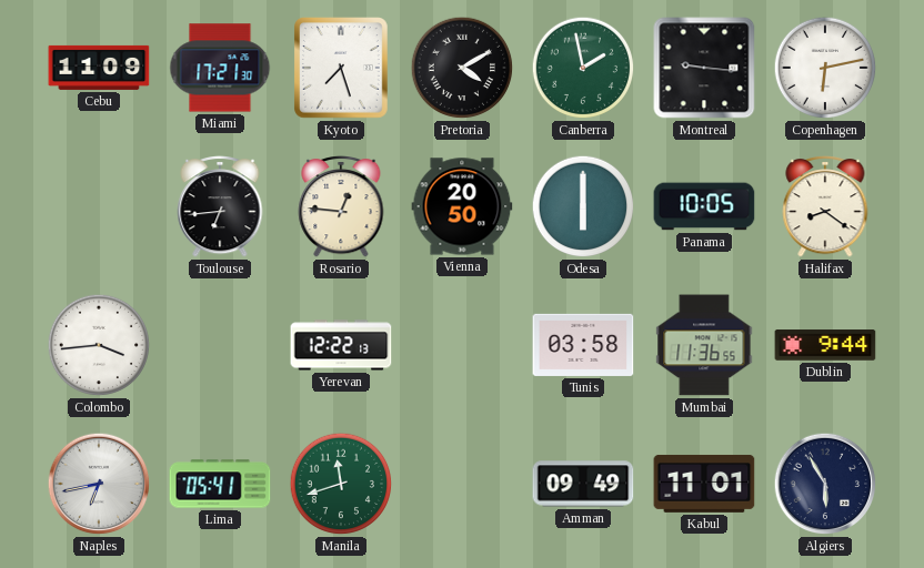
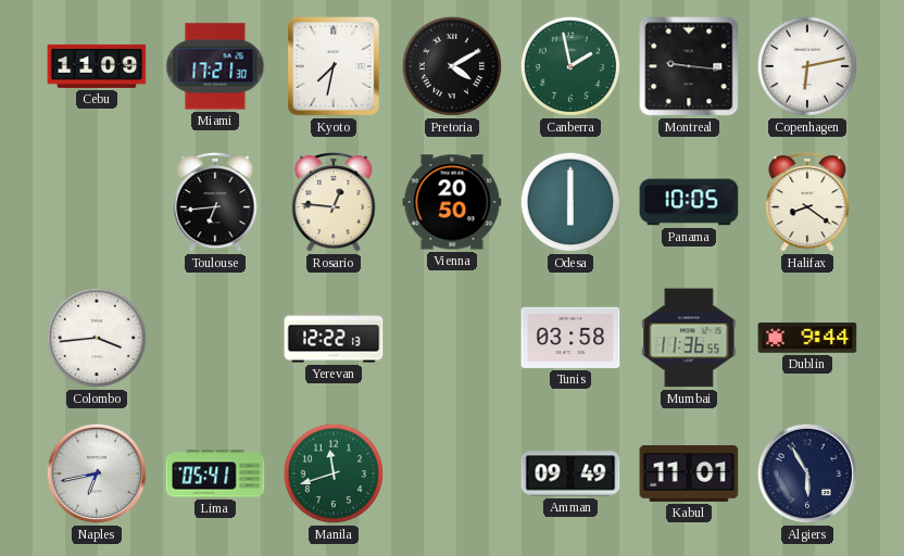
Kyoto: 7:27 -> 7:32
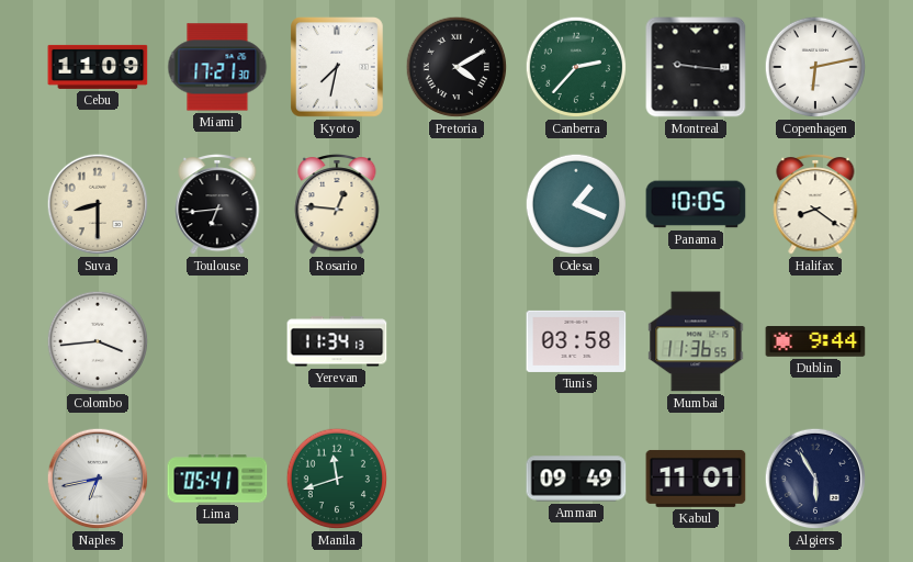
Canberra: 1:58 -> 2:37
Suva: none -> 8:30
Vienna: 20:50 -> none
Odesa: 6:00 -> 1:19
Yerevan: 12:22 -> 11:34
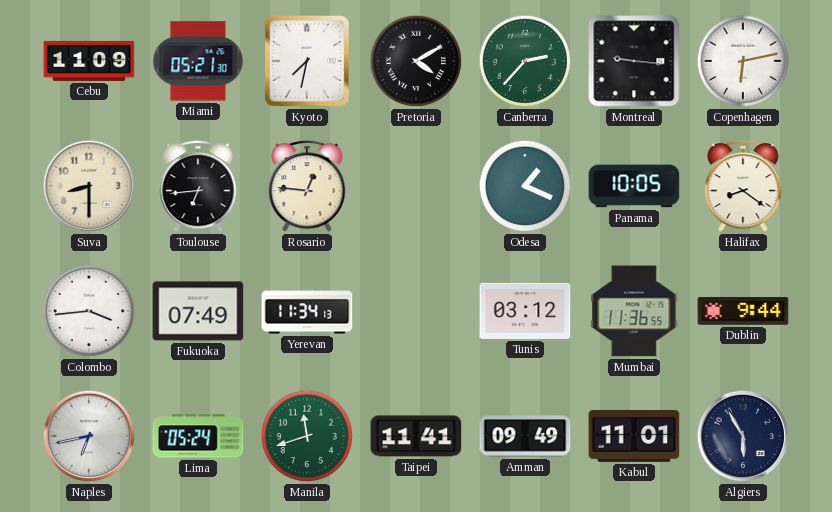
Miami: 17:21 -> 05:21
Fukuoka: none -> 07:49
Tunis: 03:58 -> 03:12
Lima: 05:41 -> 05:24
Taipei: none -> 11:41
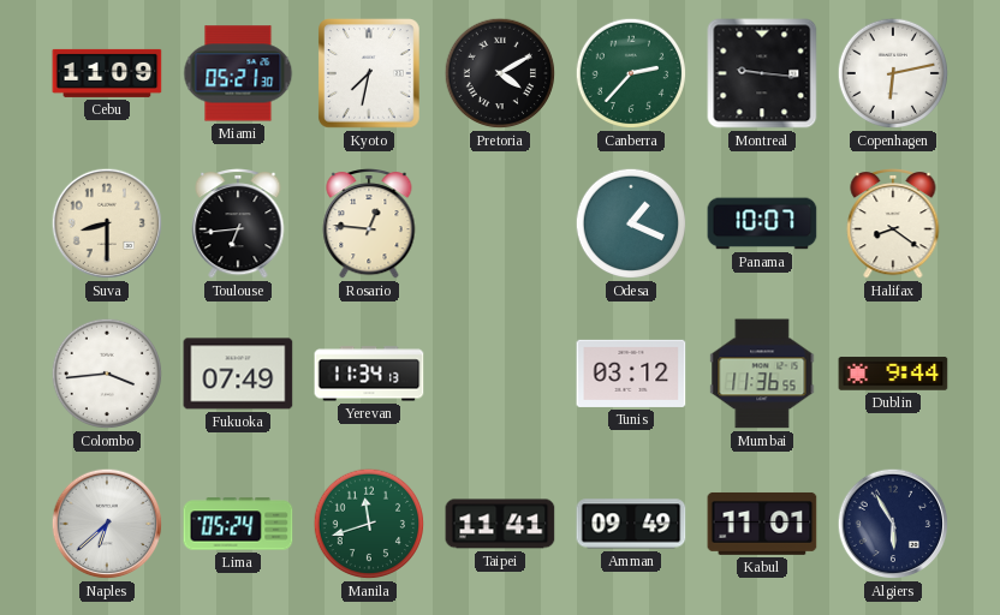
Panama: 10:05 -> 10:07
Naples: 6:43 -> 6:38
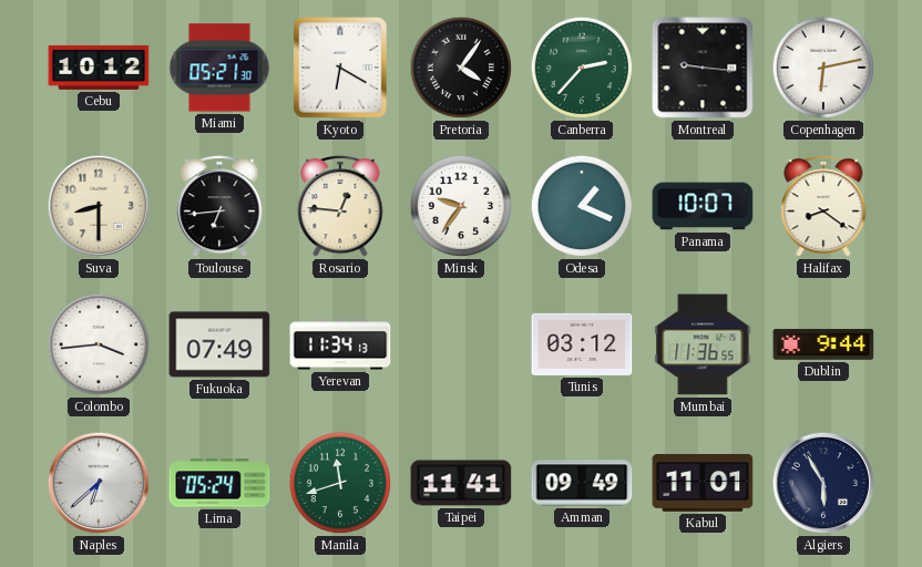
Cebu: 11:09 -> 10:12
Kyoto: 7:32 -> 6:20
Pretoria: 4:10 -> 4:06
Minsk: none -> 9:36
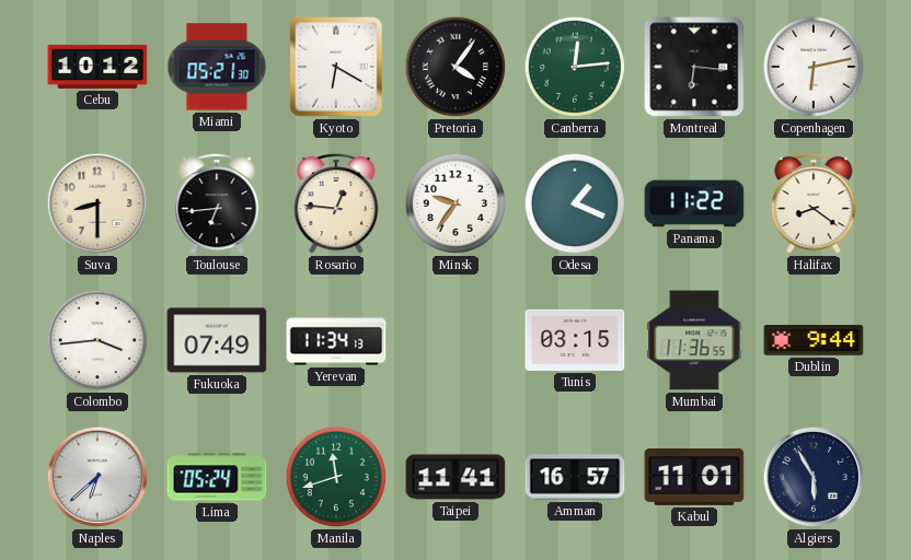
Canberra: 2:37 -> 12:14
Montreal: 9:16 -> 6:16
Panama: 10:07 -> 11:22
Tunis: 03:12 -> 03:15
Amman: 09:49 -> 16:57
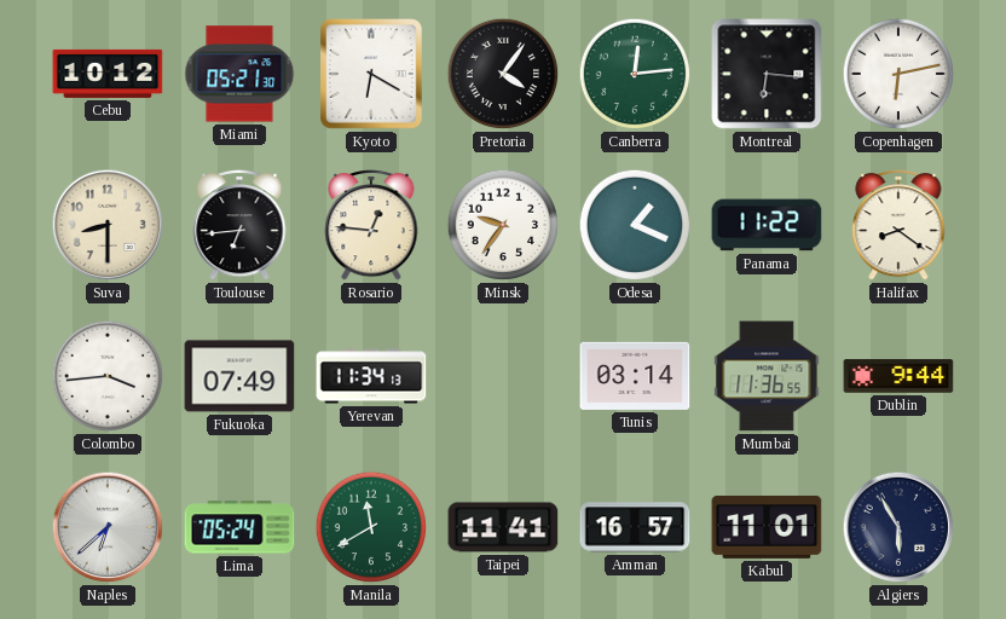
Tunis: 03:15 -> 03:14
Manila: 11:42 -> 11:40
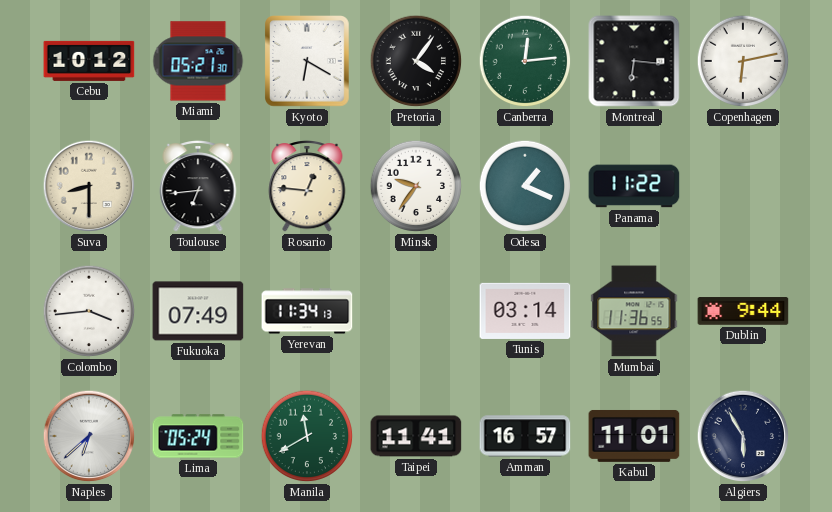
Halifax: 8:21 -> none
